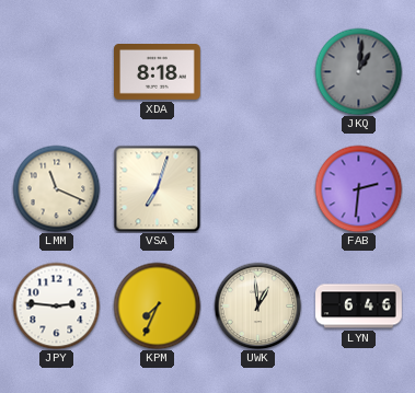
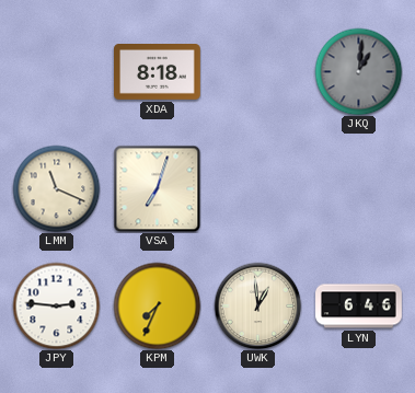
FAB: 2:31 -> none
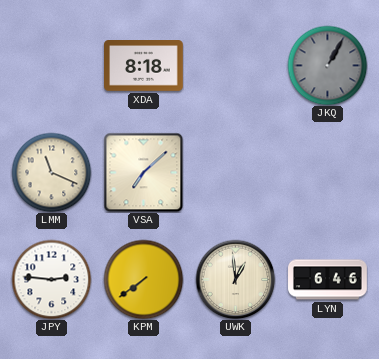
JKQ: 1:01 -> 1:05
VSA: 7:03 -> 7:08
KPM: 7:34 -> 7:39
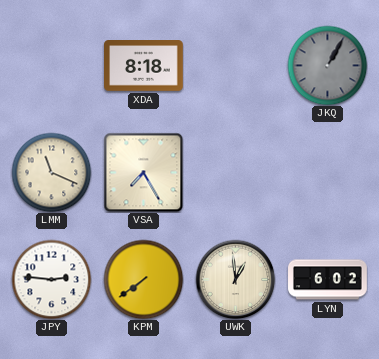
VSA: 7:08 -> 7:25
LYN: 6:46 -> 6:02
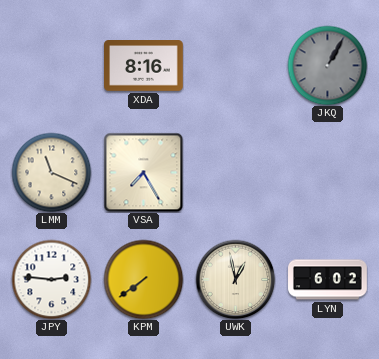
XDA: 8:18 -> 8:16
UWK: 12:59 -> 12:58
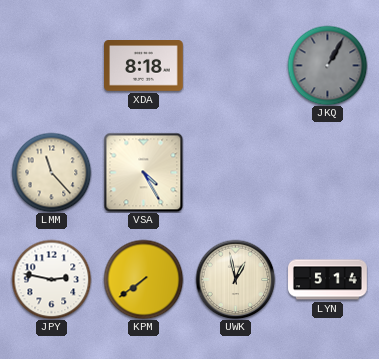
XDA: 8:16 -> 8:18
LMM: 11:19 -> 11:23
VSA: 7:25 -> 4:25
JPY: 2:46 -> 2:47
LYN: 6:02 -> 5:14
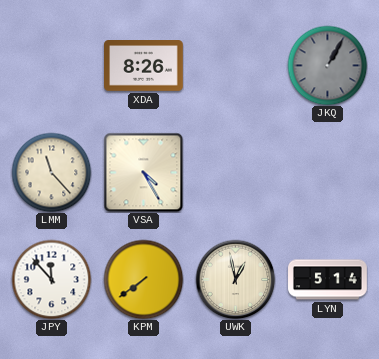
XDA: 8:18 -> 8:26
JPY: 2:47 -> 11:53
